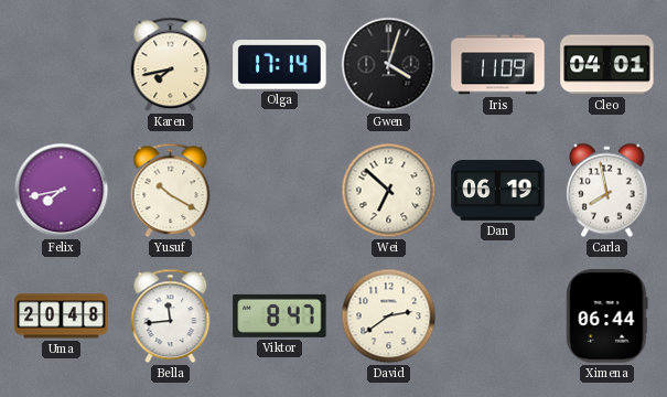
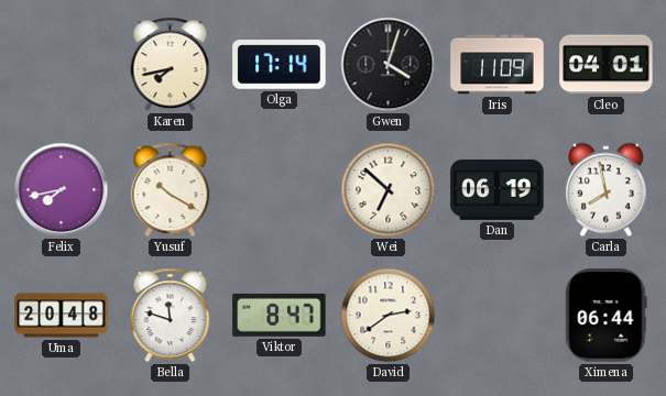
Bella: 11:44 -> 11:48
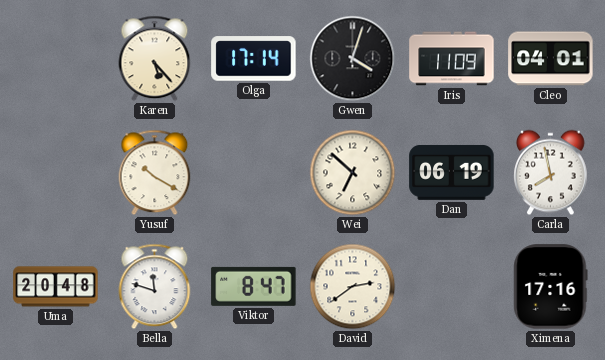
Karen: 7:43 -> 5:23
Felix: 7:43 -> none
Ximena: 06:44 -> 17:16
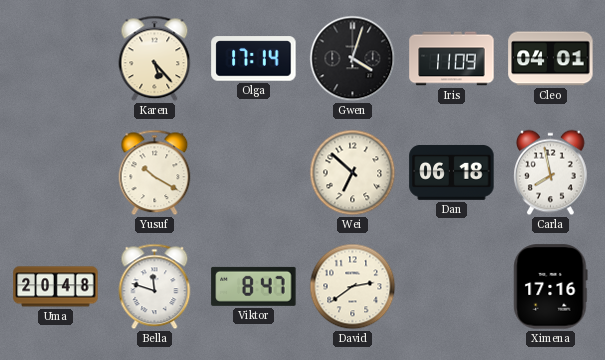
Dan: 06:19 -> 06:18
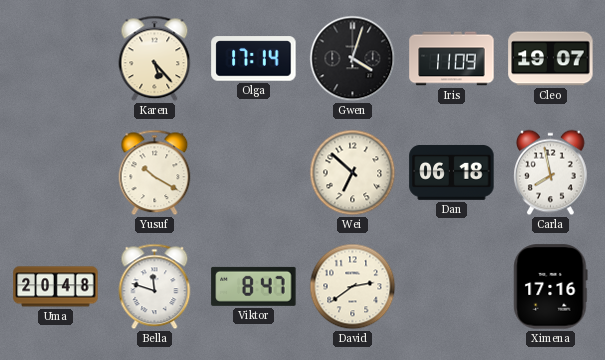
Cleo: 04:01 -> 19:07
